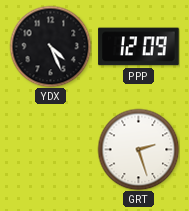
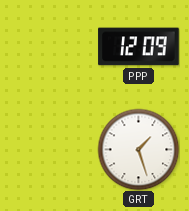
YDX: 4:26 -> none
GRT: 2:27 -> 1:27
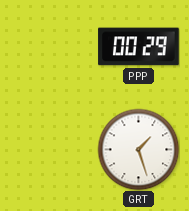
PPP: 12:09 -> 00:29
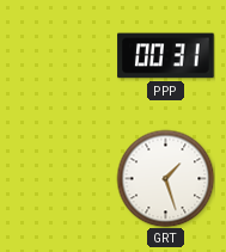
PPP: 00:29 -> 00:31
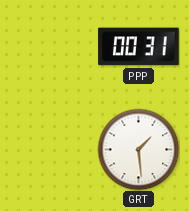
GRT: 1:27 -> 1:29
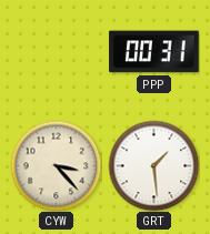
CYW: none -> 3:23
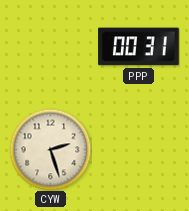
CYW: 3:23 -> 2:27
GRT: 1:29 -> none
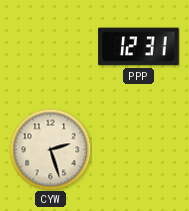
PPP: 00:31 -> 12:31
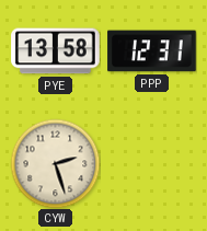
PYE: none -> 13:58
